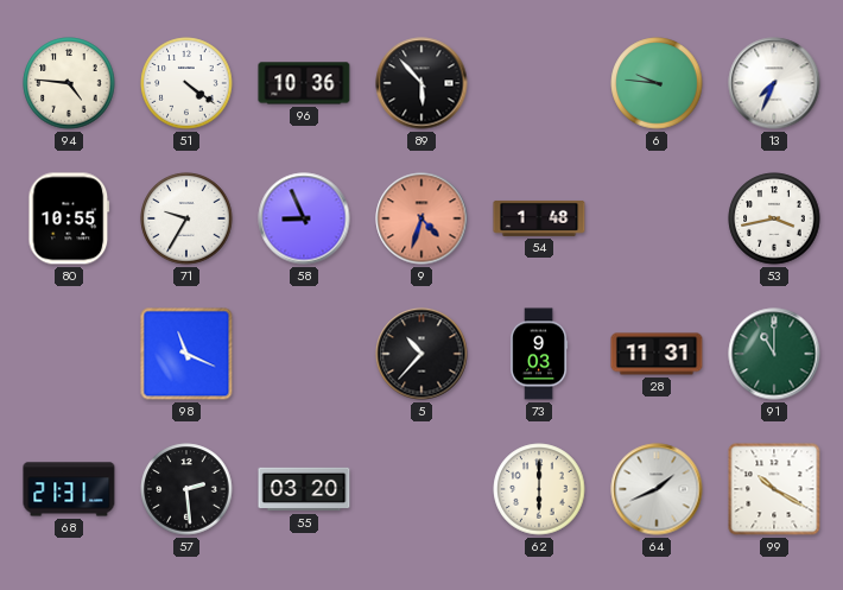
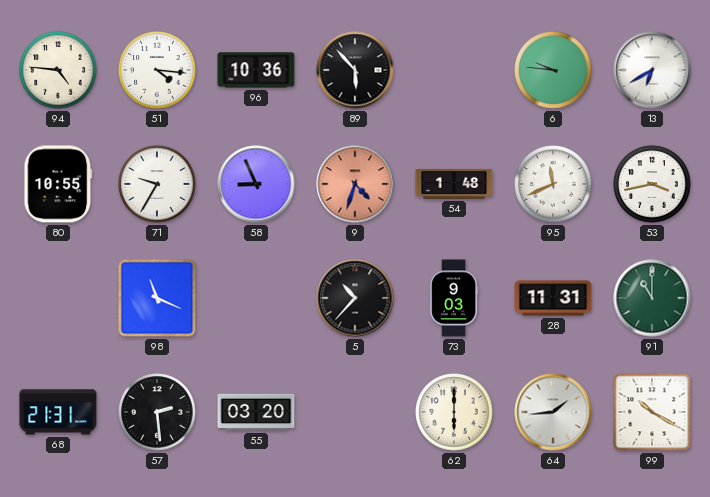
51: 4:21 -> 4:16
13: 7:34 -> 6:40
95: none -> 11:41
64: 1:41 -> 1:44
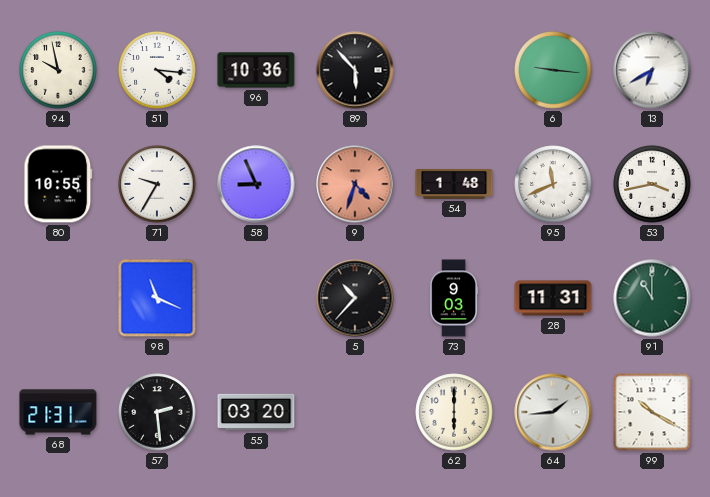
94: 4:46 -> 9:58
6: 9:46 -> 9:16
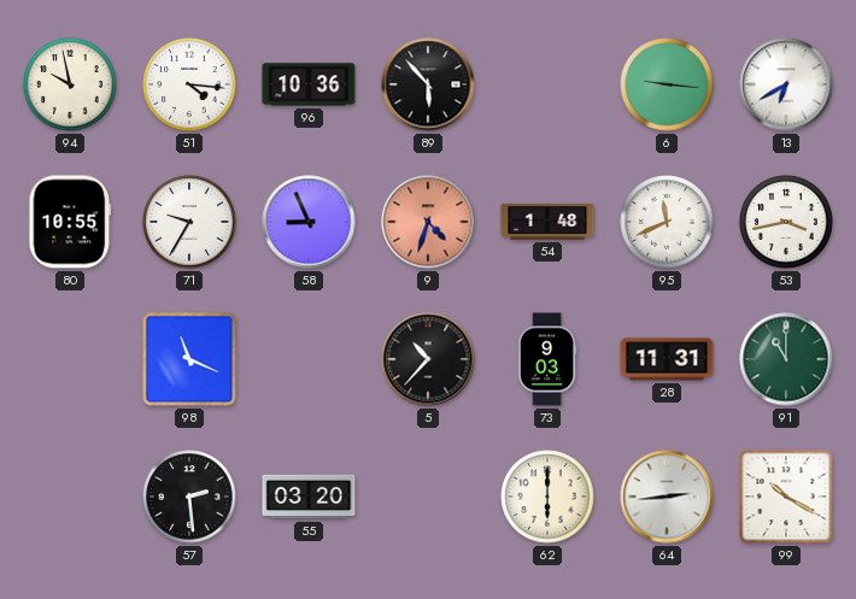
68: 21:31 -> none
64: 1:44 -> 2:44
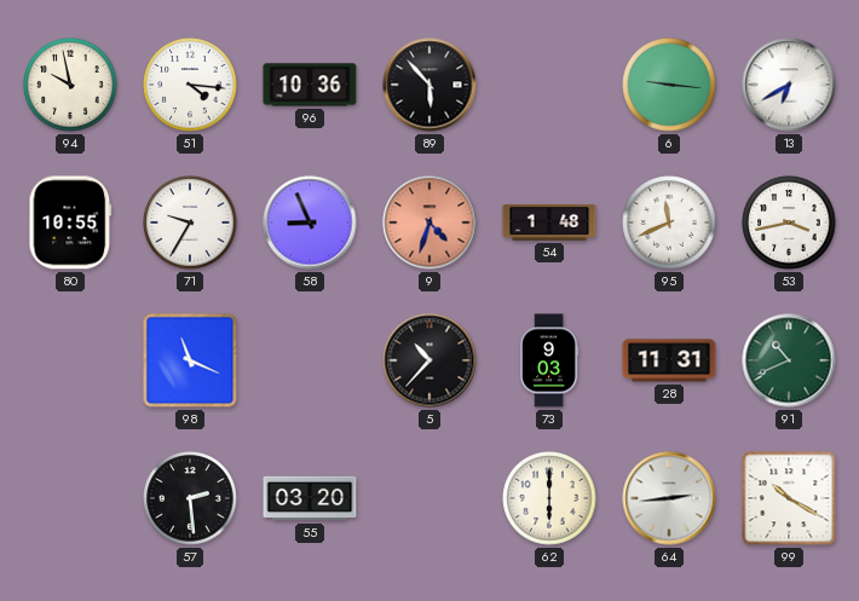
91: 11:00 -> 10:41
